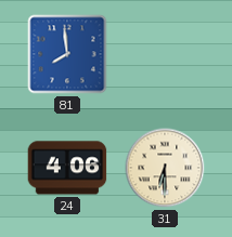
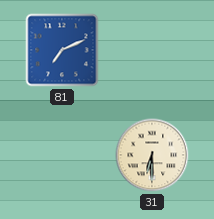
81: 7:59 -> 7:11
24: 4:06 -> none
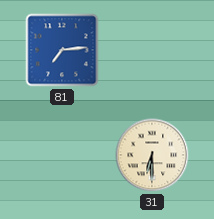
81: 7:11 -> 7:14
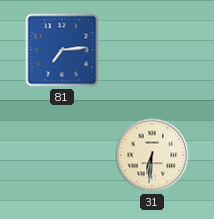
31: 6:30 -> 6:31
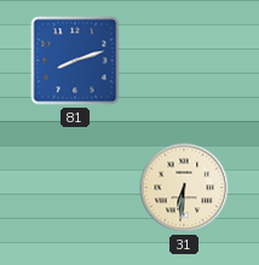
81: 7:14 -> 8:12
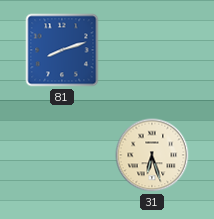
31: 6:31 -> 6:27
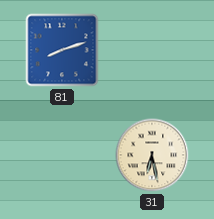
31: 6:27 -> 6:28
